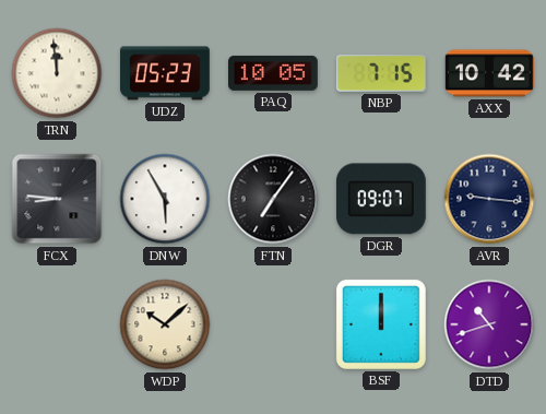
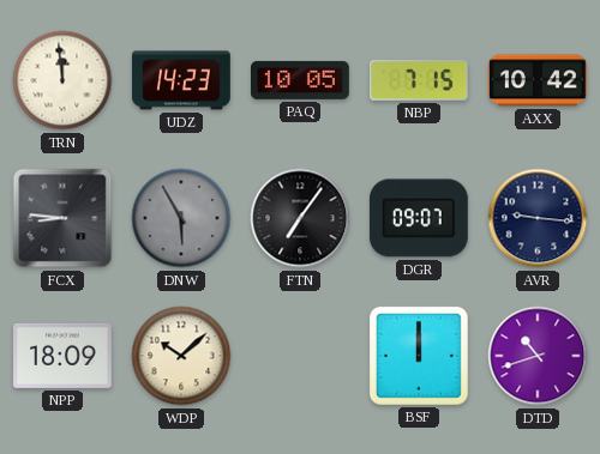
UDZ: 05:23 -> 14:23
DNW dial: white -> grey
NPP: none -> 18:09
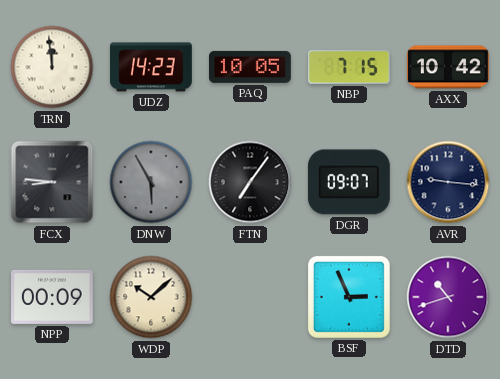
NPP: 18:09 -> 00:09
BSF: 12:00 -> 2:56
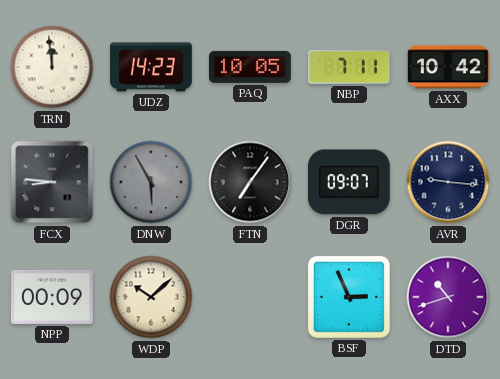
NBP: 7:15 -> 7:11
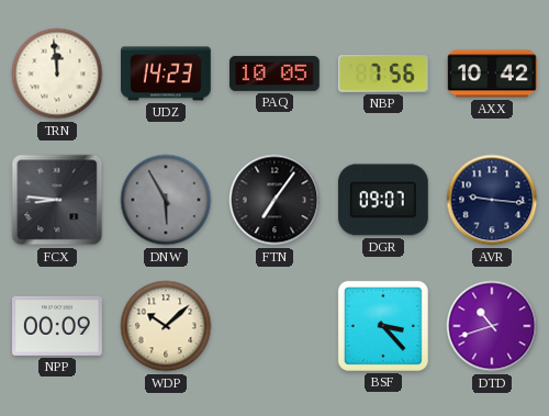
NBP: 7:11 -> 7:56
BSF: 2:56 -> 3:23
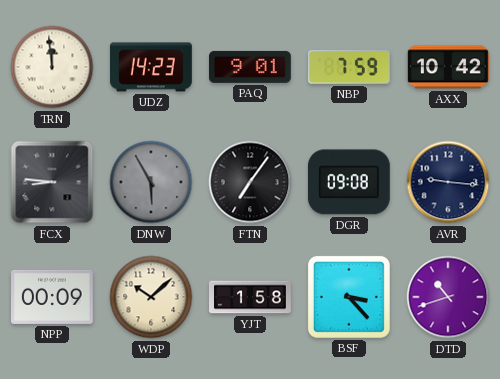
PAQ: 10:05 -> 9:01
NBP: 7:56 -> 7:59
DGR: 09:07 -> 09:08
YJT: none -> 1:58
